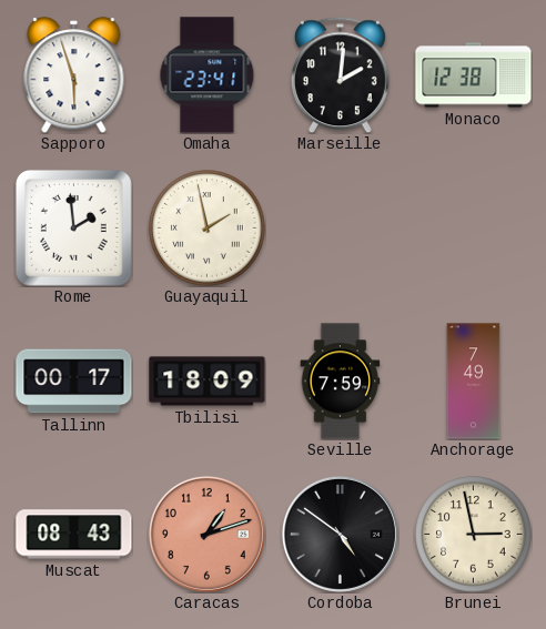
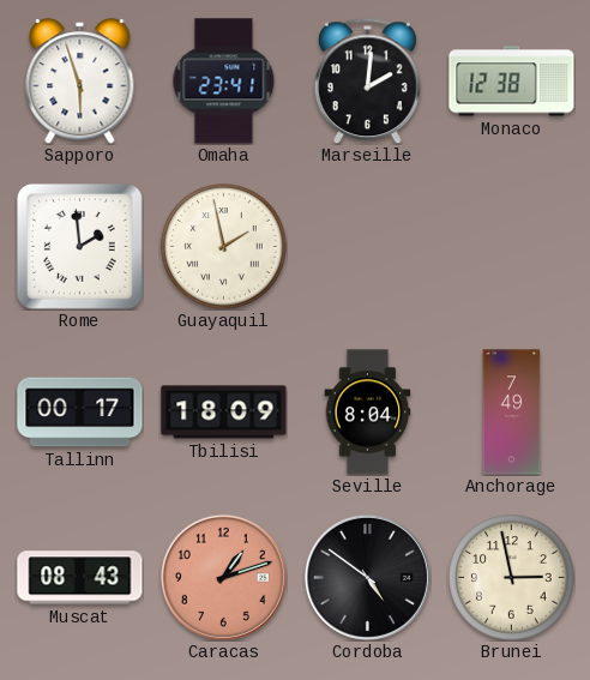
Seville: 7:59 -> 8:04
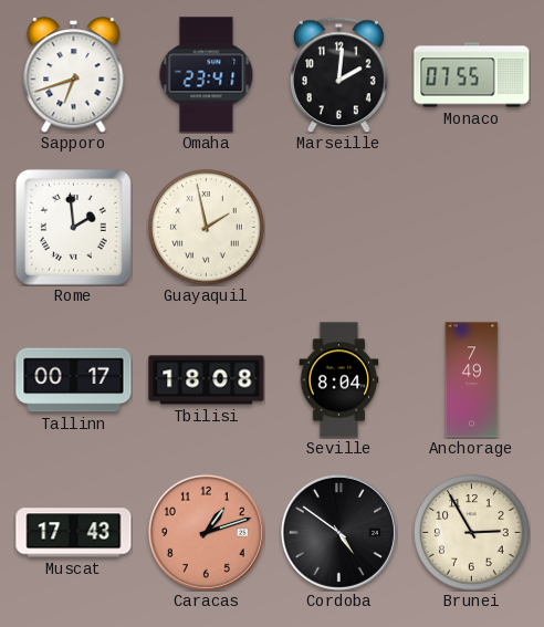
Sapporo: 5:57 -> 6:42
Monaco: 12:38 -> 07:55
Tbilisi: 18:09 -> 18:08
Muscat: 08:43 -> 17:43
Brunei: 2:58 -> 2:55
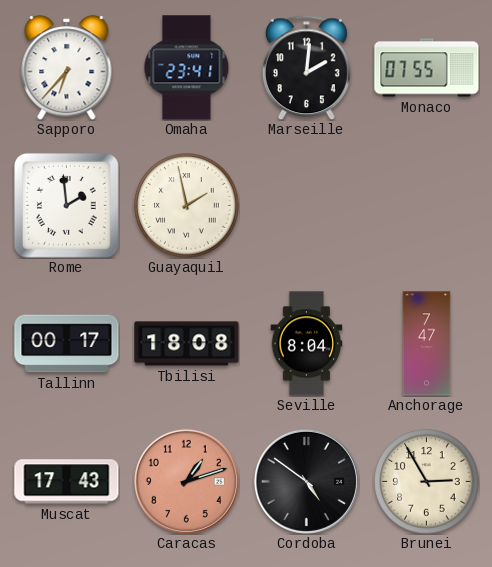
Sapporo: 6:42 -> 6:37
Anchorage: 7:49 -> 7:47
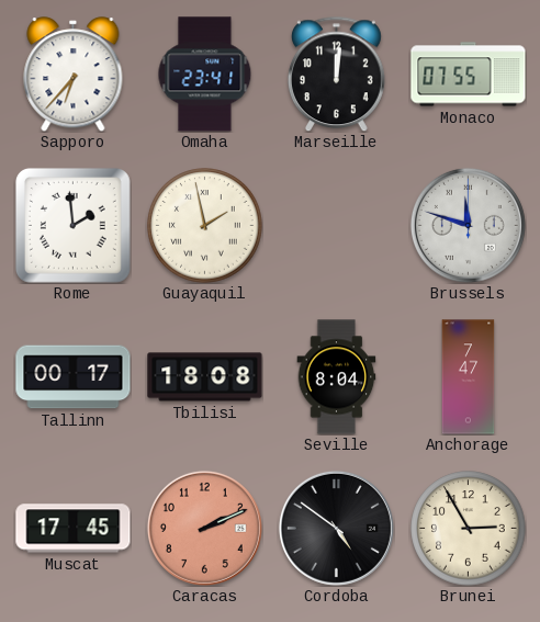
Marseille: 2:01 -> 12:01
Brussels: none -> 11:48
Muscat: 17:43 -> 17:45
Caracas: 1:12 -> 2:11
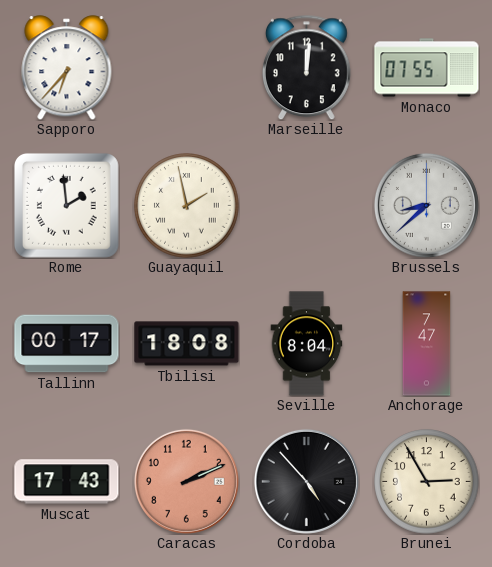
Omaha: 23:41 -> none
Brussels: 11:48 -> 8:38
Muscat: 17:45 -> 17:43
Cordoba: 4:51 -> 4:53
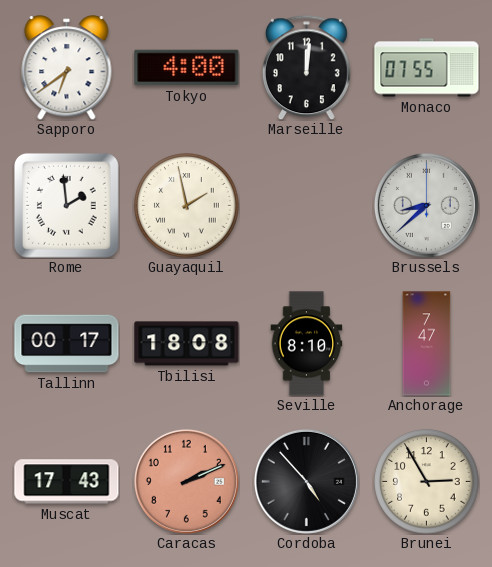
Sapporo: 6:37 -> 6:39
Tokyo: none -> 4:00
Seville: 8:04 -> 8:10
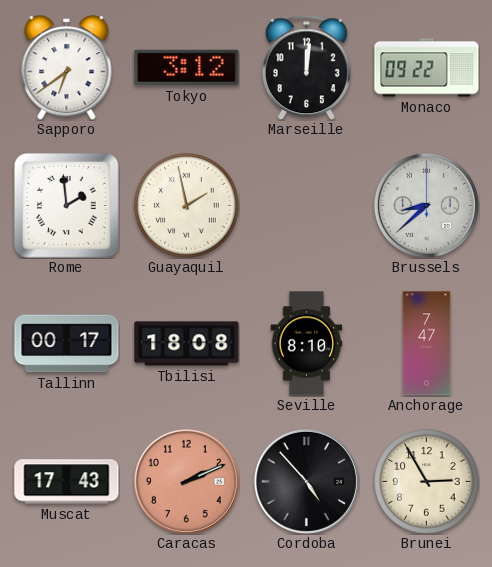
Tokyo: 4:00 -> 3:12
Monaco: 07:55 -> 09:22
